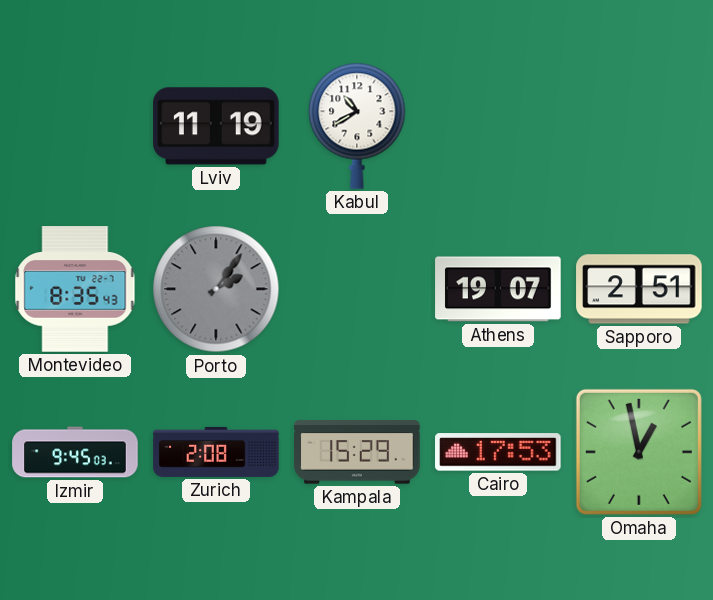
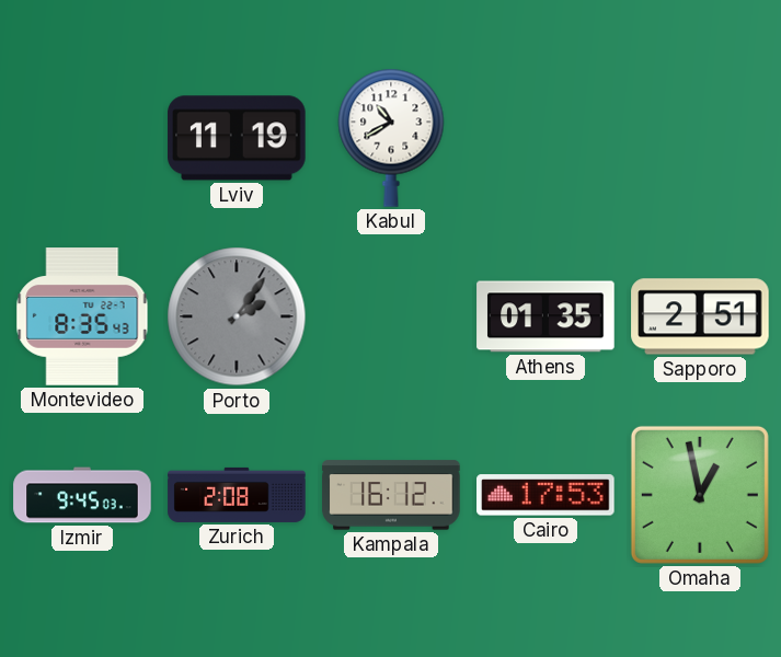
Athens: 19:07 -> 01:35
Kampala: 15:29 -> 16:12
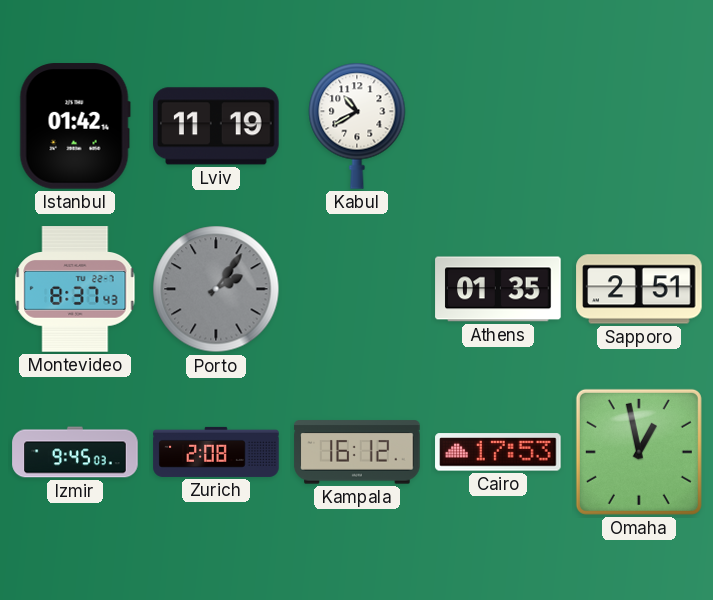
Istanbul: none -> 01:42
Montevideo: 8:35 -> 8:37
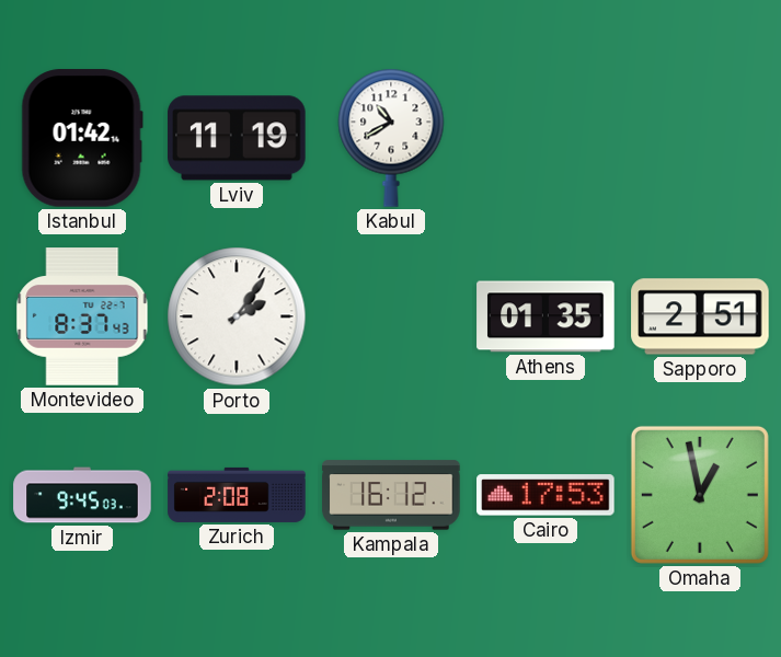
Porto dial: grey -> white
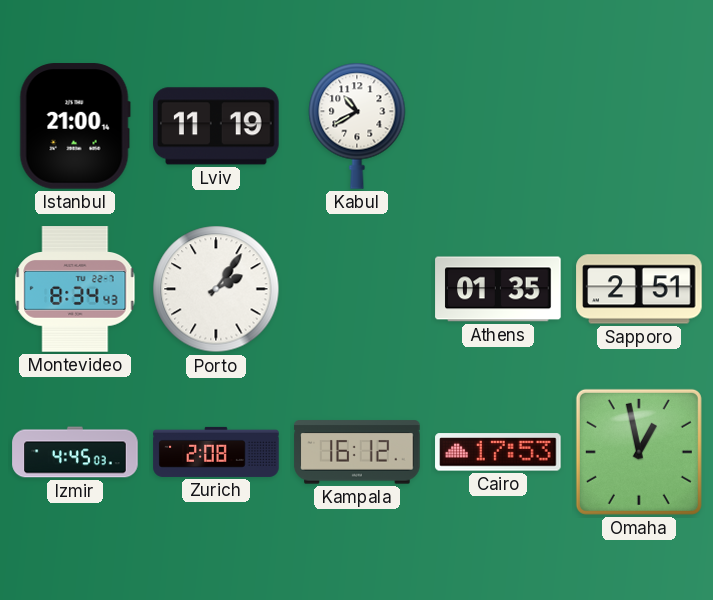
Istanbul: 01:42 -> 21:00
Montevideo: 8:37 -> 8:34
Izmir: 9:45 -> 4:45
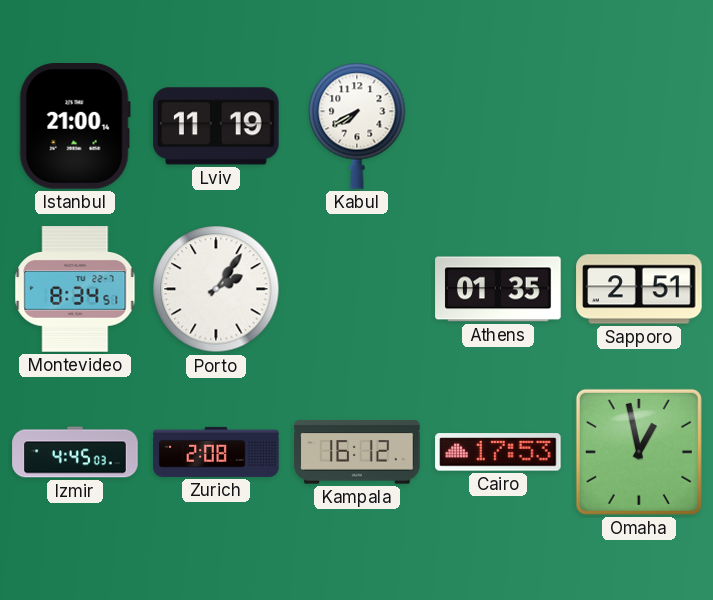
Kabul: 10:40 -> 7:40
Montevideo: 8:34:43 -> 8:34:51
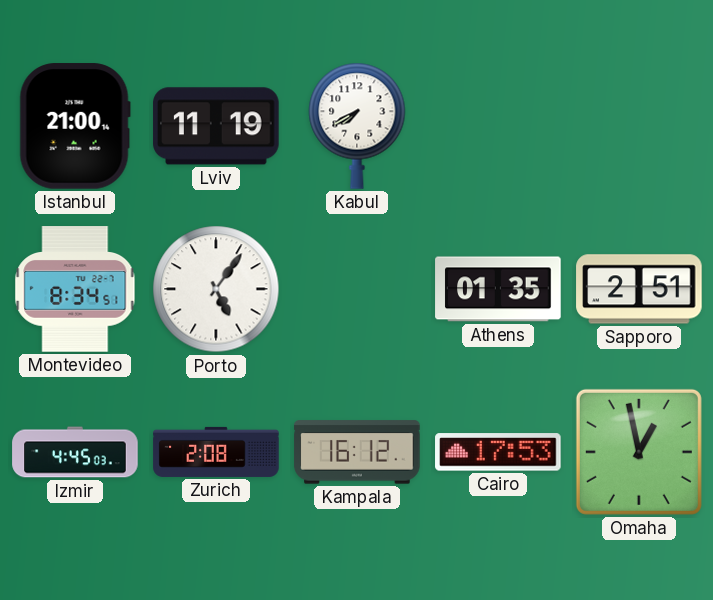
Porto: 2:06 -> 5:06
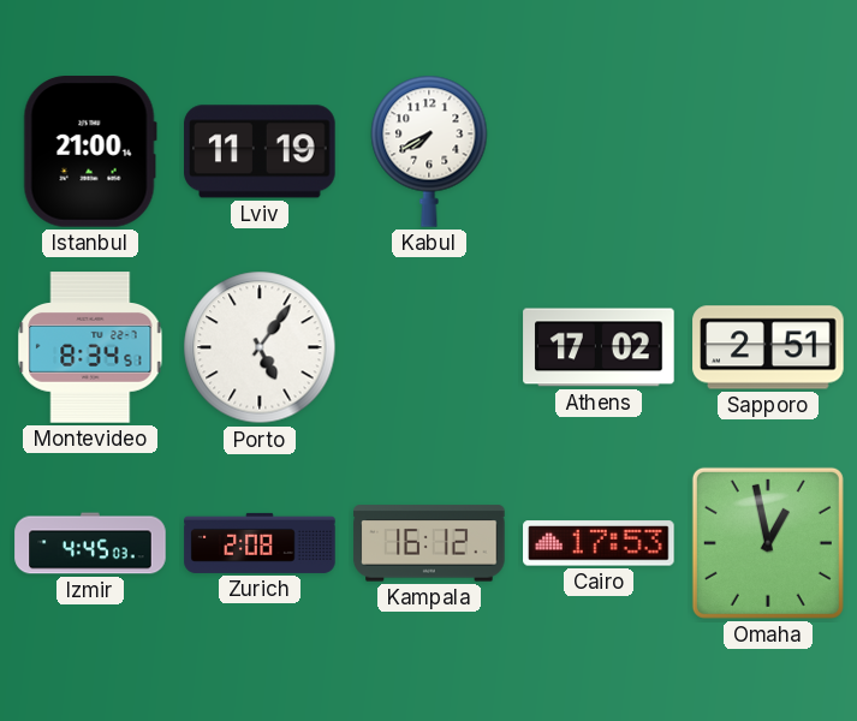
Athens: 01:35 -> 17:02
